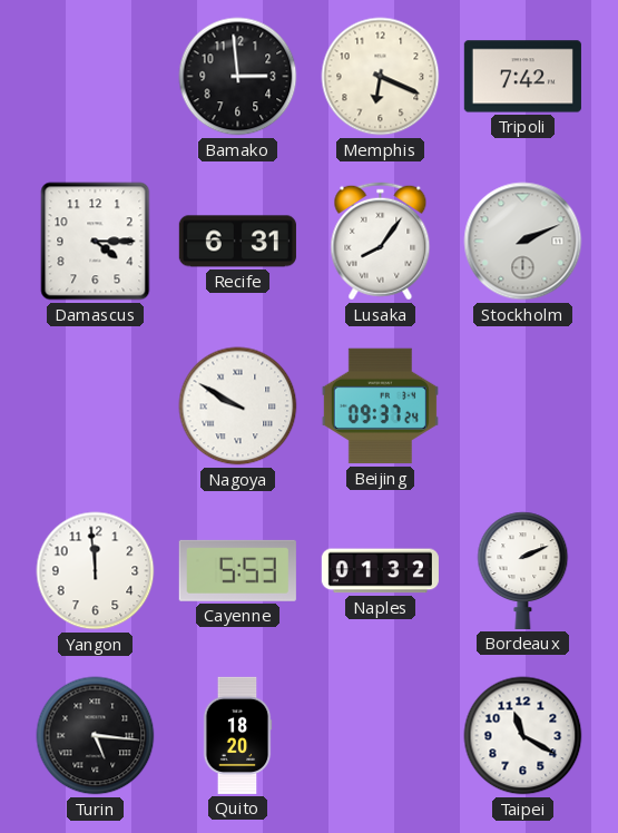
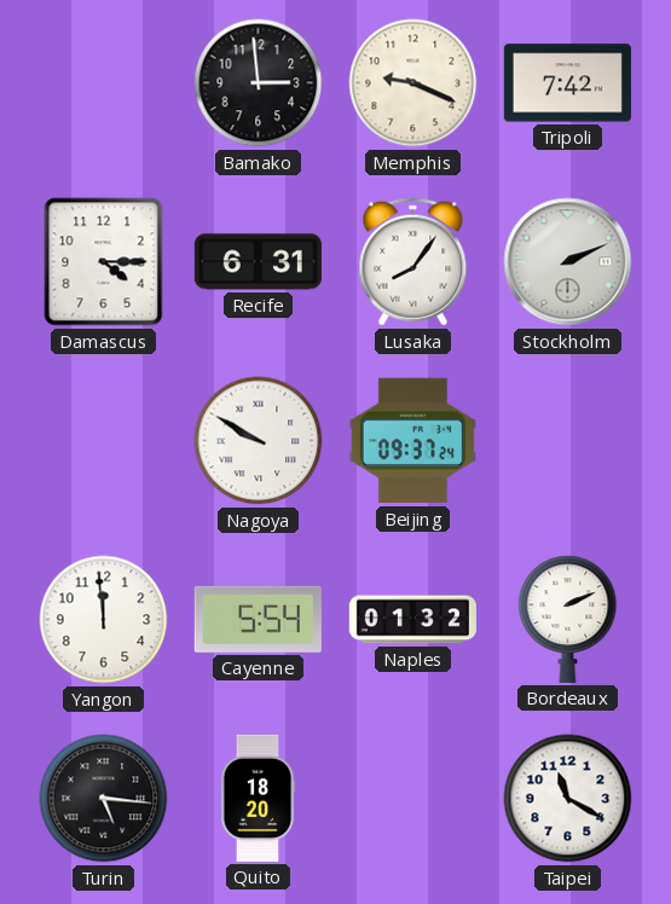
Memphis: 6:19 -> 9:19
Cayenne: 5:53 -> 5:54
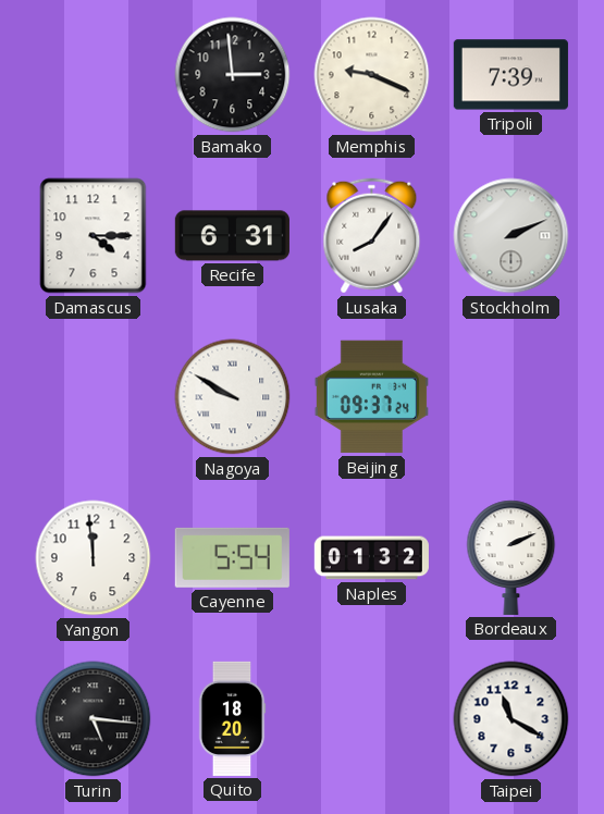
Tripoli: 7:42 -> 7:39
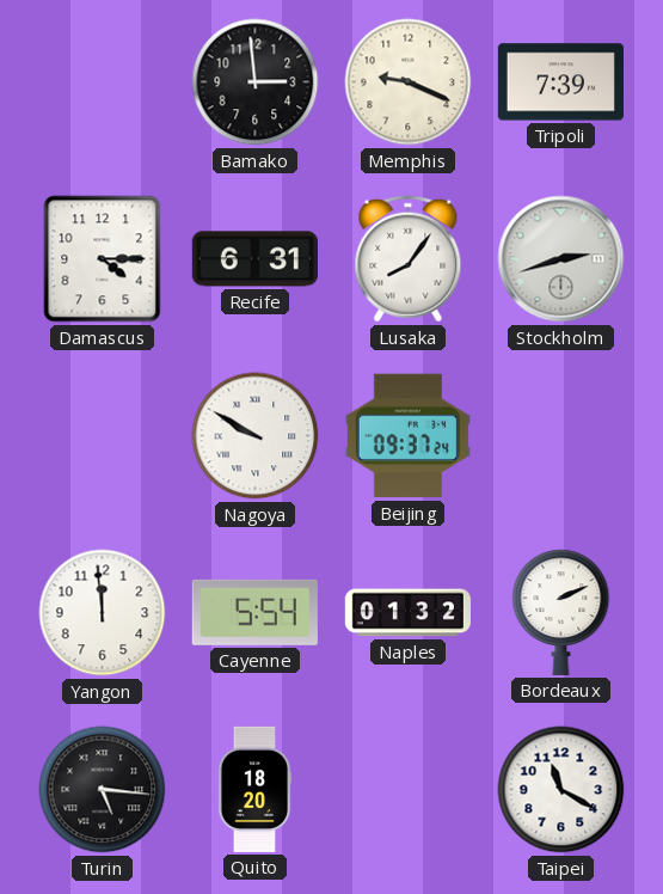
Stockholm: 2:11 -> 2:42
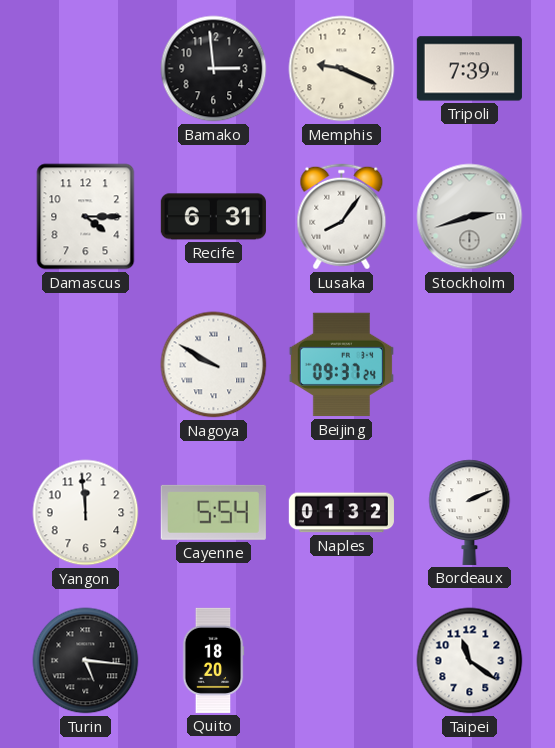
Taipei: 11:20 -> 11:21
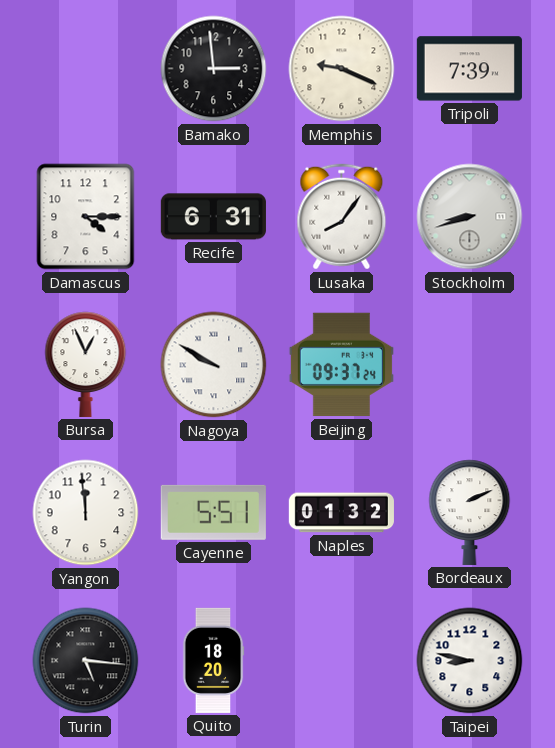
Stockholm: 2:42 -> 8:42
Bursa: none -> 12:56
Cayenne: 5:54 -> 5:51
Taipei: 11:21 -> 8:47
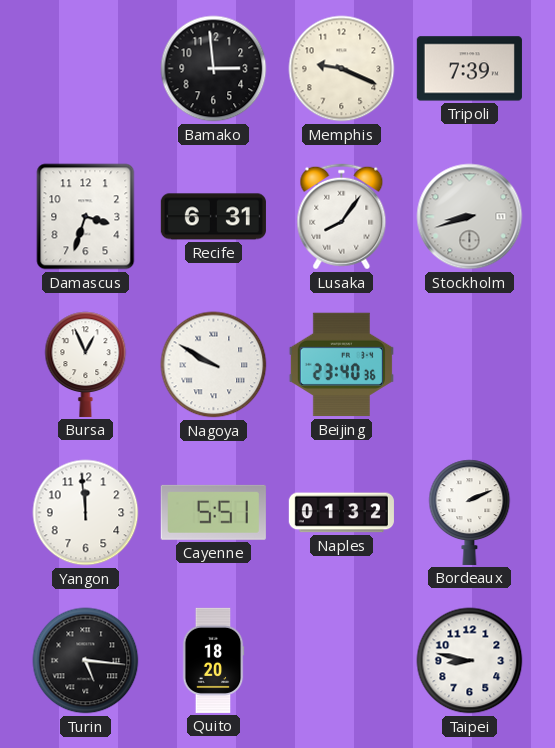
Damascus: 4:15 -> 3:33
Beijing: 09:37 -> 23:40
